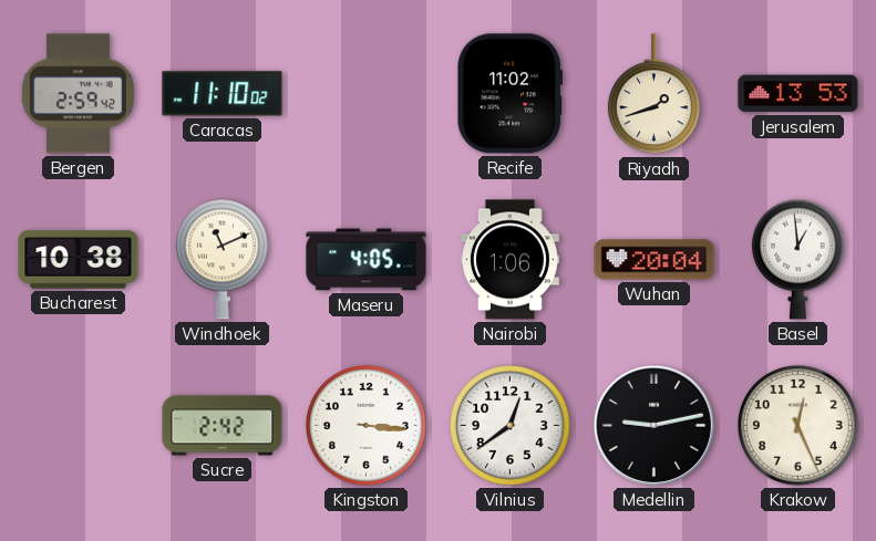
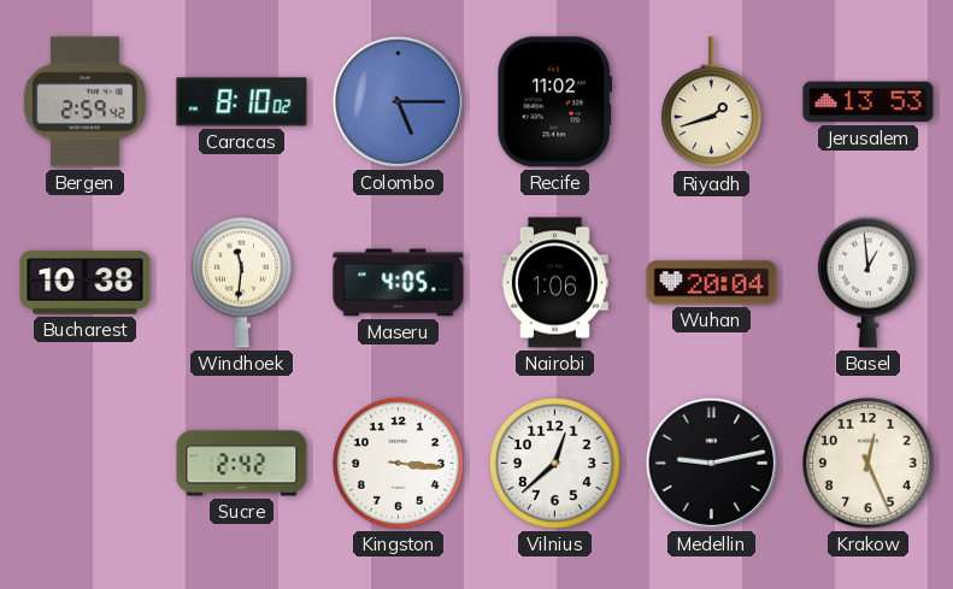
Caracas: 11:10 -> 8:10
Colombo: none -> 5:15
Windhoek: 11:11 -> 11:31
Vilnius: 12:39 -> 12:38
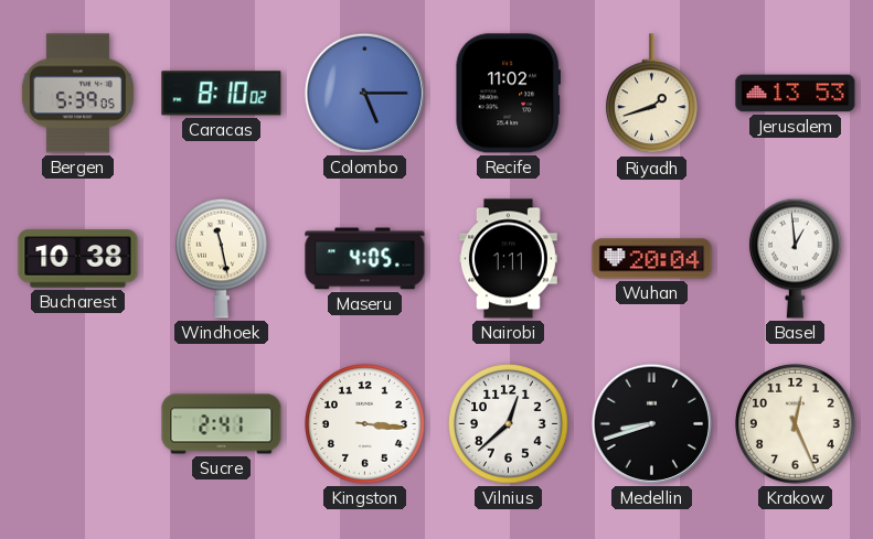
Bergen: 2:59 -> 5:39
Windhoek: 11:31 -> 11:28
Nairobi: 1:06 -> 1:11
Sucre: 2:42 -> 2:41
Medellin: 9:13 -> 8:42
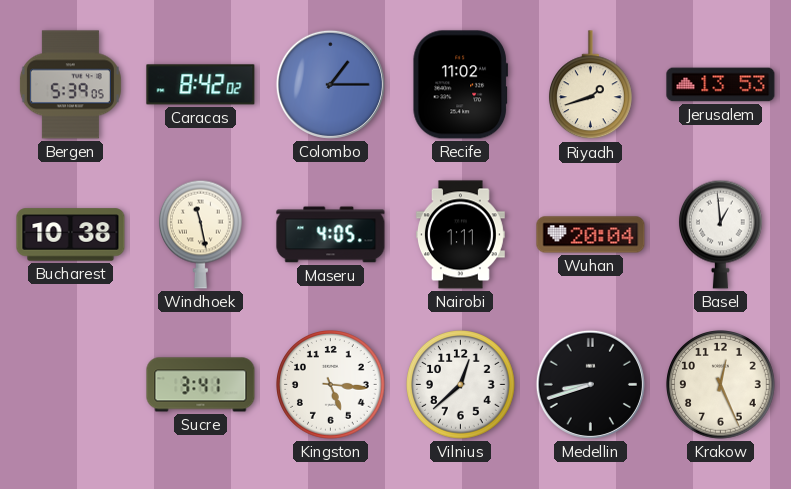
Caracas: 8:10 -> 8:42
Colombo: 5:15 -> 1:15
Sucre: 2:41 -> 3:41
Kingston: 3:16 -> 5:16
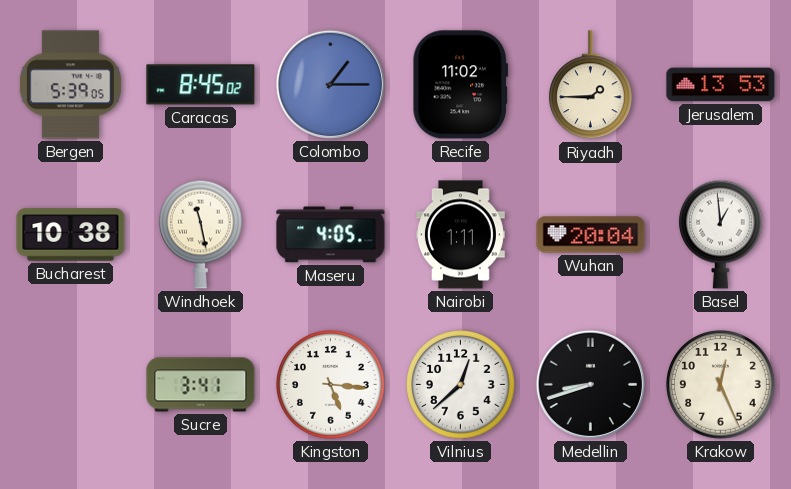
Caracas: 8:42 -> 8:45
Riyadh: 1:42 -> 1:45
